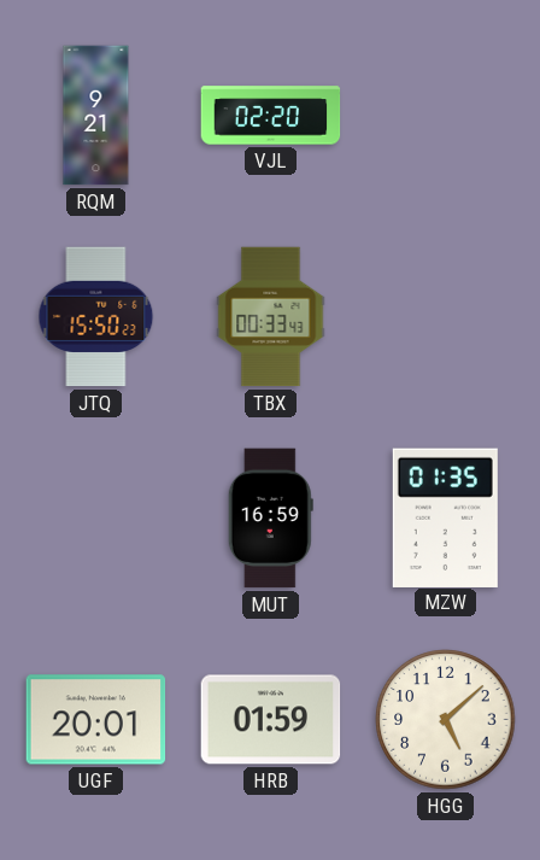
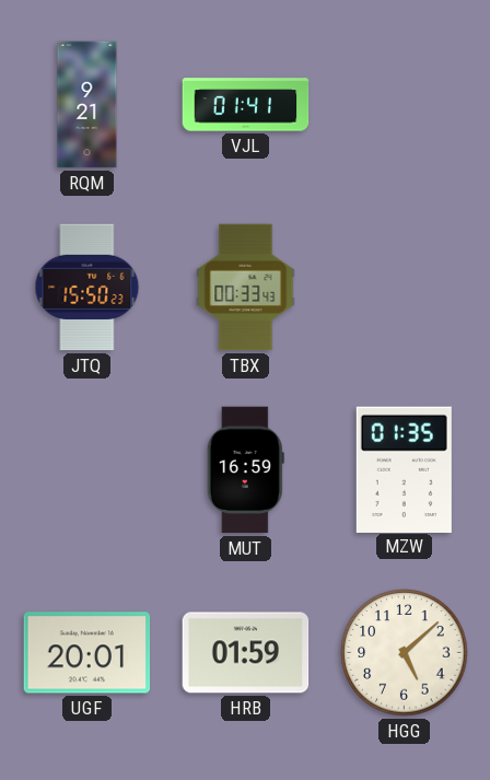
VJL: 02:20 -> 01:41
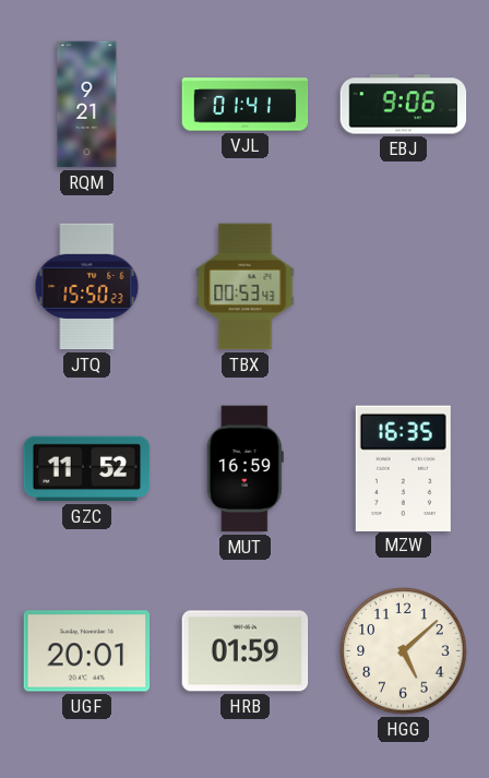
EBJ: none -> 9:06
TBX: 00:33 -> 00:53
GZC: none -> 11:52
MZW: 01:35 -> 16:35
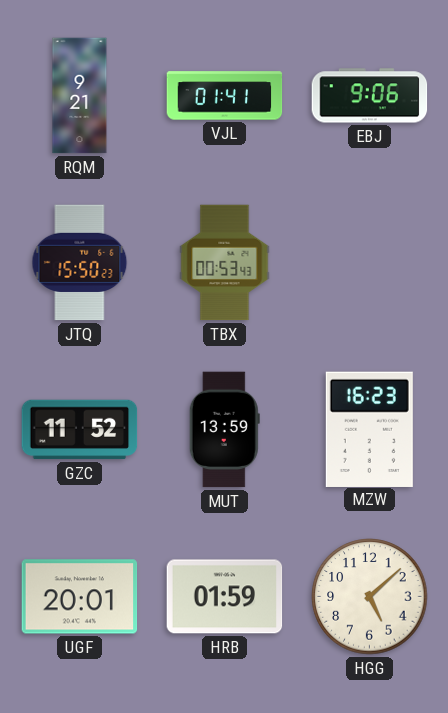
MUT: 16:59 -> 13:59
MZW: 16:35 -> 16:23
